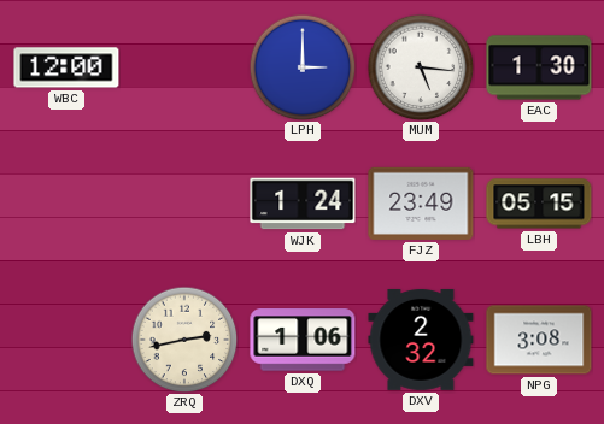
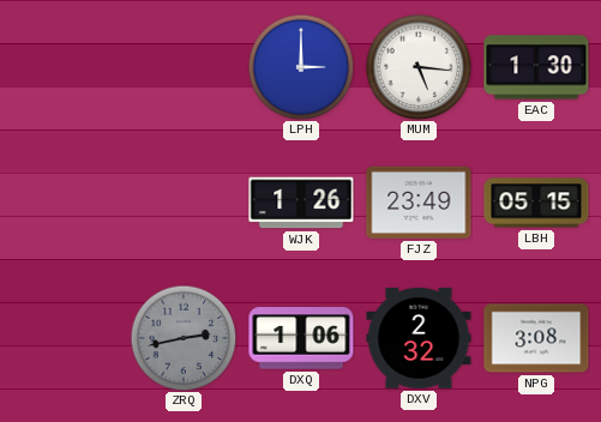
WBC: 12:00 -> none
WJK: 1:24 -> 1:26
ZRQ dial: cream -> grey
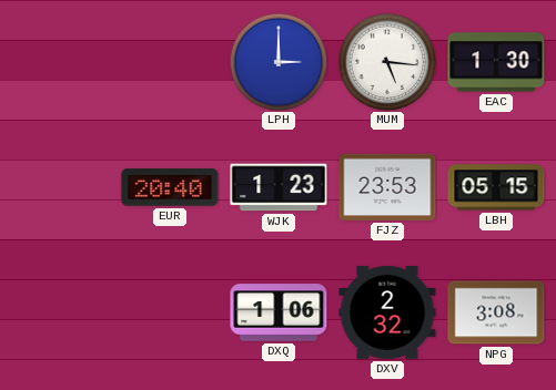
EUR: none -> 20:40
WJK: 1:26 -> 1:23
FJZ: 23:49 -> 23:53
ZRQ: 2:43 -> none
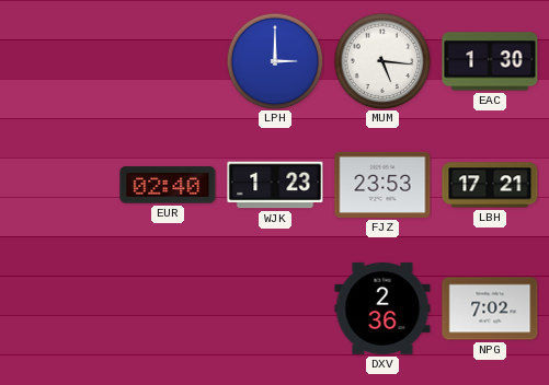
EUR: 20:40 -> 02:40
LBH: 05:15 -> 17:21
DXQ: 1:06 -> none
DXV: 2:32 -> 2:36
NPG: 3:08 -> 7:02
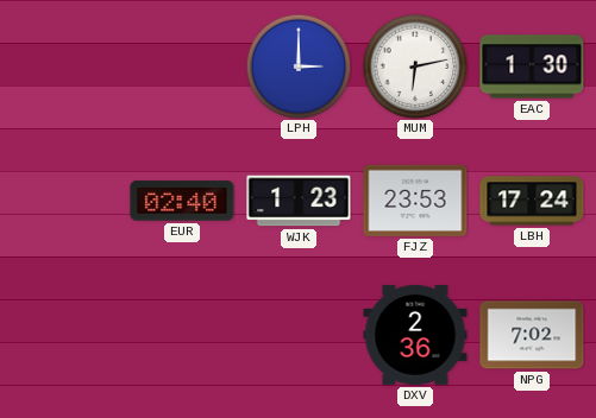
MUM: 5:16 -> 6:13
LBH: 17:21 -> 17:24
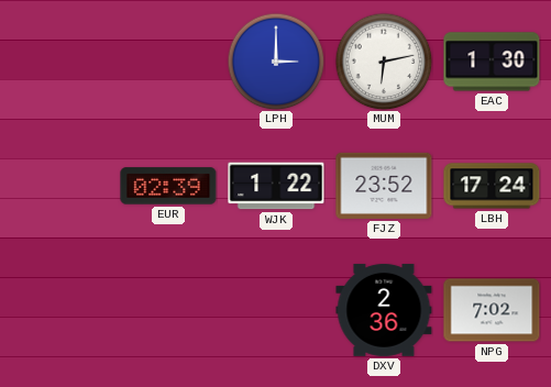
EUR: 02:40 -> 02:39
WJK: 1:23 -> 1:22
FJZ: 23:53 -> 23:52
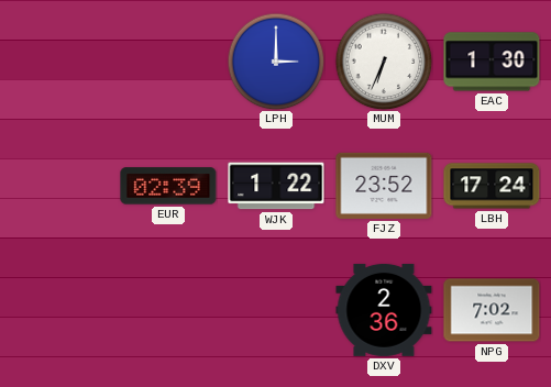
MUM: 6:13 -> 6:34
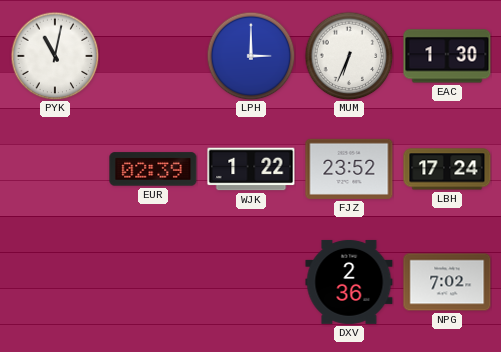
PYK: none -> 11:02
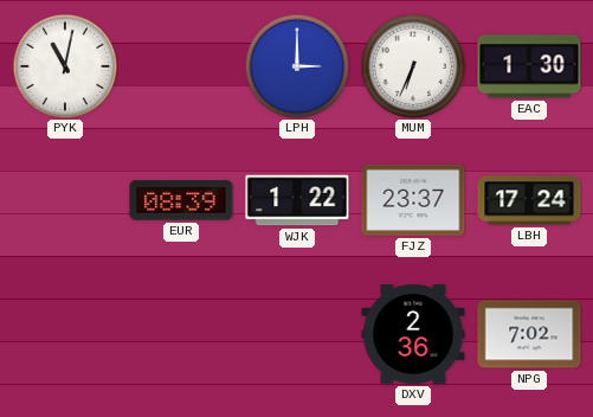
EUR: 02:39 -> 08:39
FJZ: 23:52 -> 23:37
